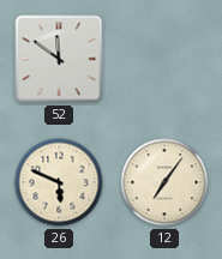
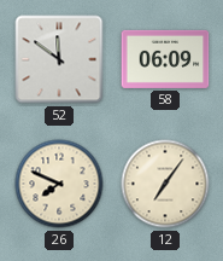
58: none -> 06:09
26: 5:49 -> 7:49
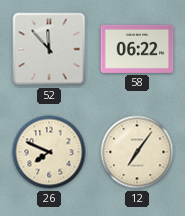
52: 11:51 -> 11:53
58: 06:09 -> 06:22
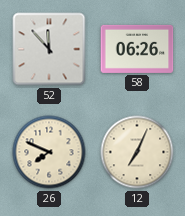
58: 06:22 -> 06:26
12: 7:06 -> 7:04
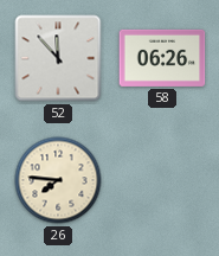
26: 7:49 -> 7:46
12: 7:04 -> none
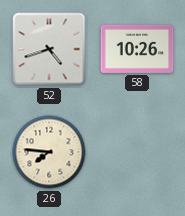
52: 11:53 -> 4:42
58: 06:26 -> 10:26
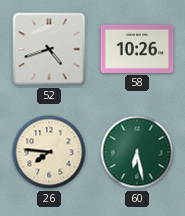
60: none -> 6:28
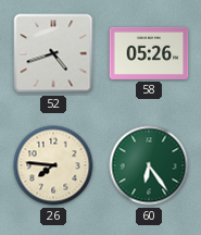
58: 10:26 -> 05:26
60: 6:28 -> 6:24
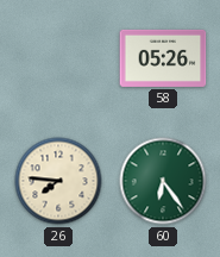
52: 4:42 -> none
